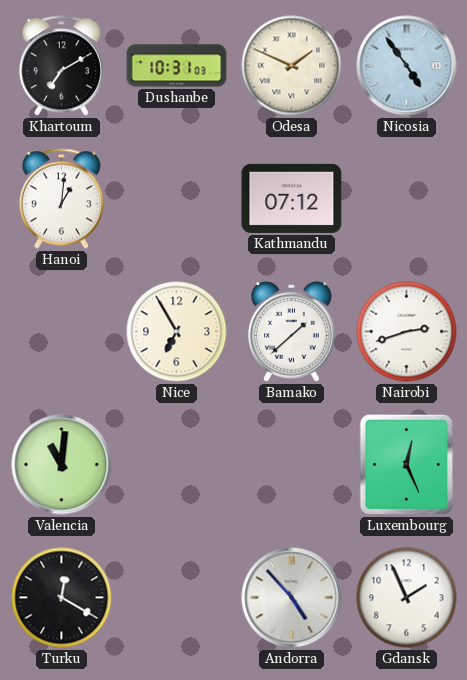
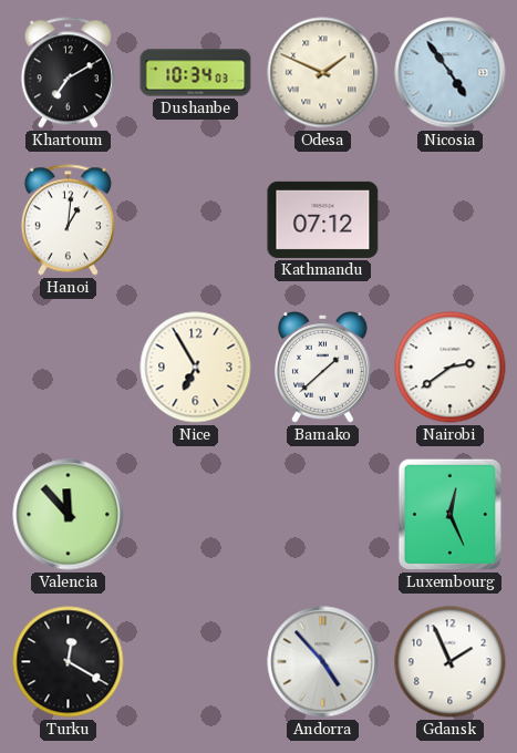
Dushanbe: 10:31 -> 10:34
Nairobi: 2:42 -> 2:39
Valencia: 11:01 -> 11:53
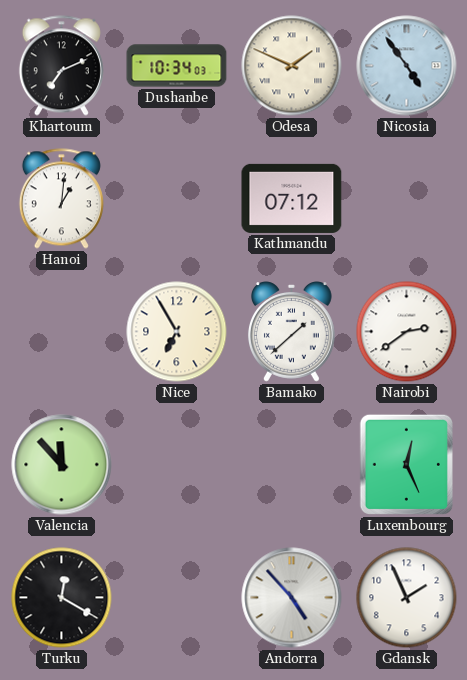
Khartoum: 7:10 -> 7:11
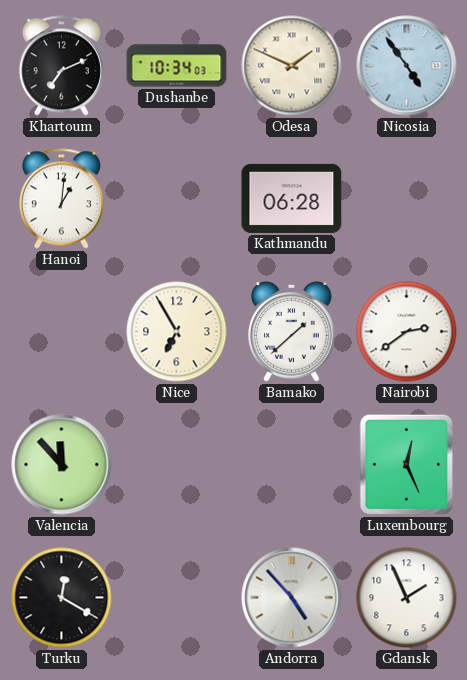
Kathmandu: 07:12 -> 06:28
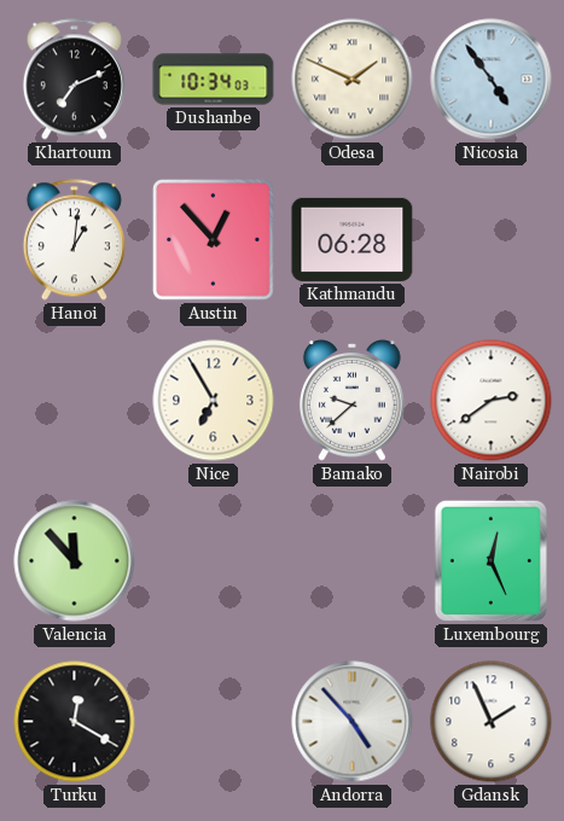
Austin: none -> 12:53
Bamako: 1:38 -> 9:38
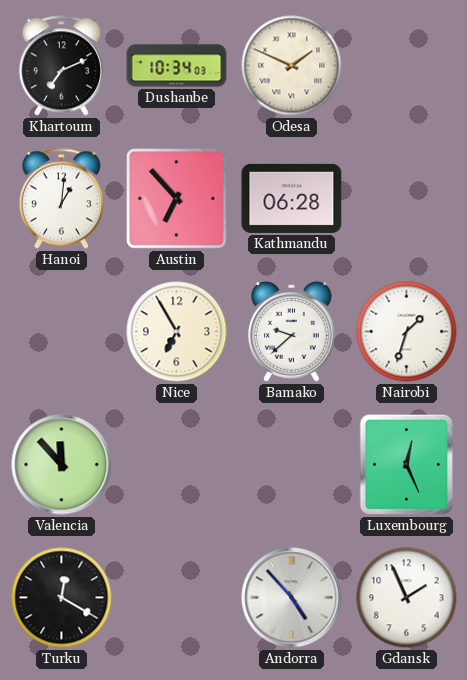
Nicosia: 4:54 -> none
Austin: 12:53 -> 6:53
Nairobi: 2:39 -> 1:33
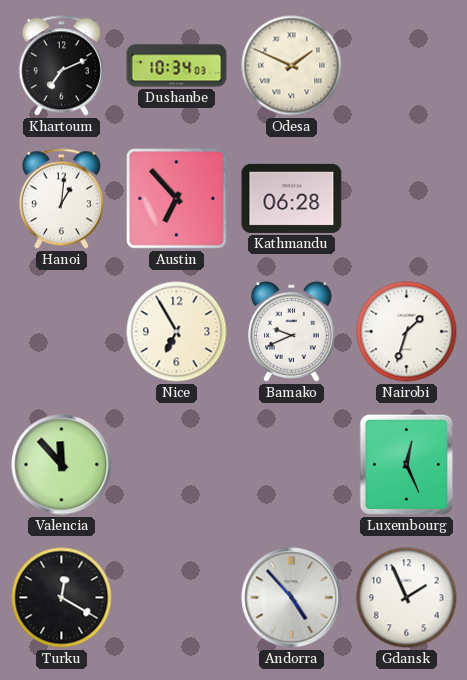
Bamako: 9:38 -> 9:41
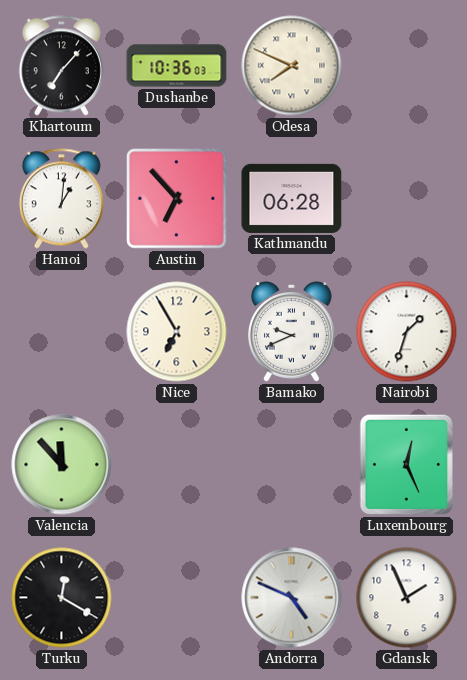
Khartoum: 7:11 -> 7:07
Dushanbe: 10:34 -> 10:36
Odesa: 1:49 -> 7:49
Andorra: 4:53 -> 4:49
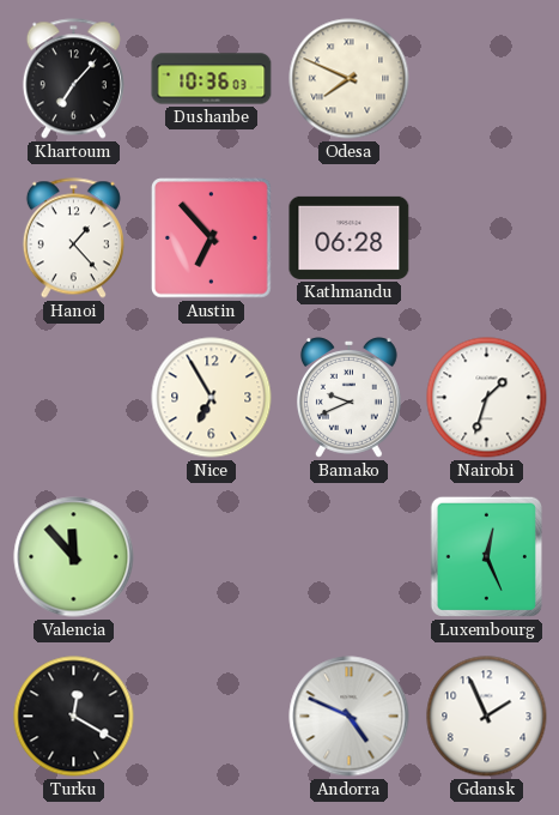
Hanoi: 1:01 -> 1:23
